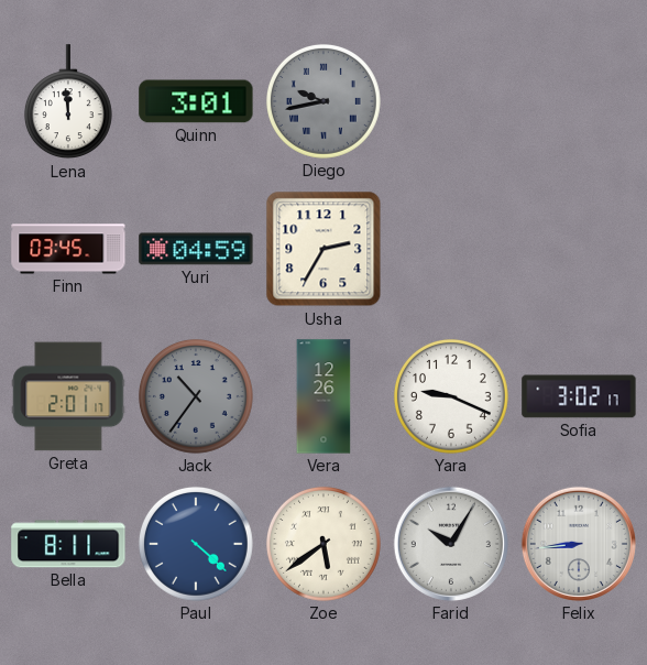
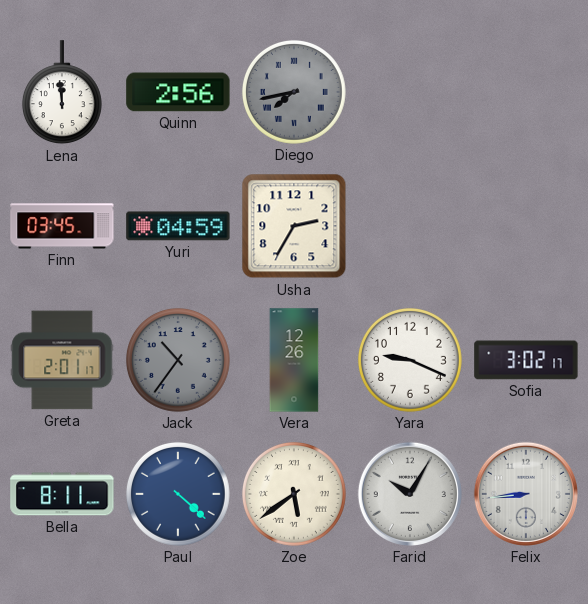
Quinn: 3:01 -> 2:56
Diego: 9:43 -> 7:43
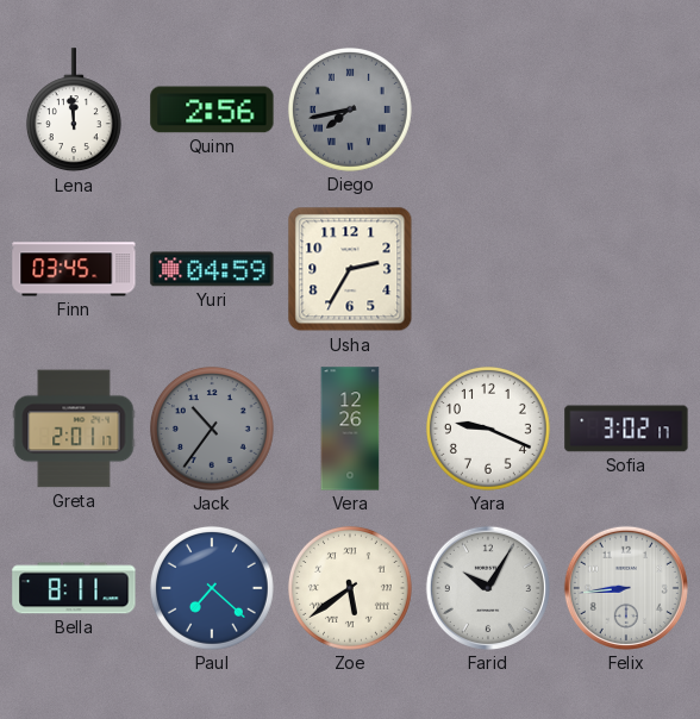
Paul: 4:22 -> 7:22
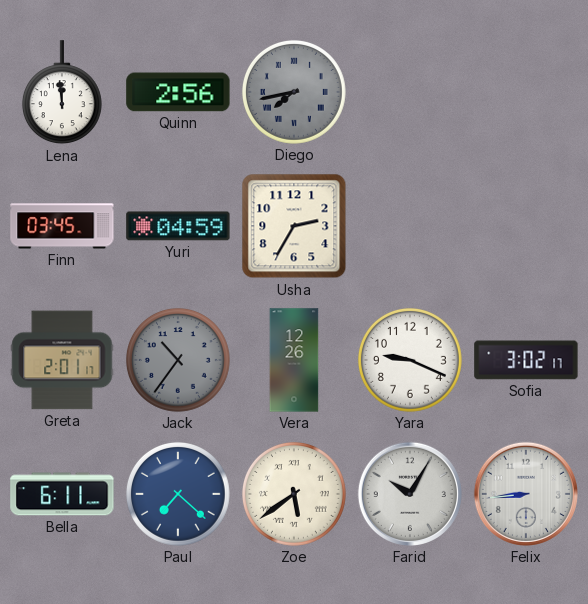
Bella: 8:11 -> 6:11
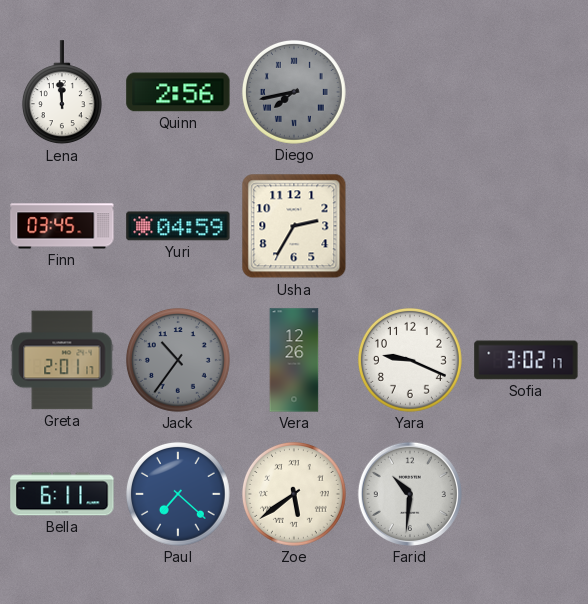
Farid: 10:05 -> 10:31
Felix: 8:44 -> none
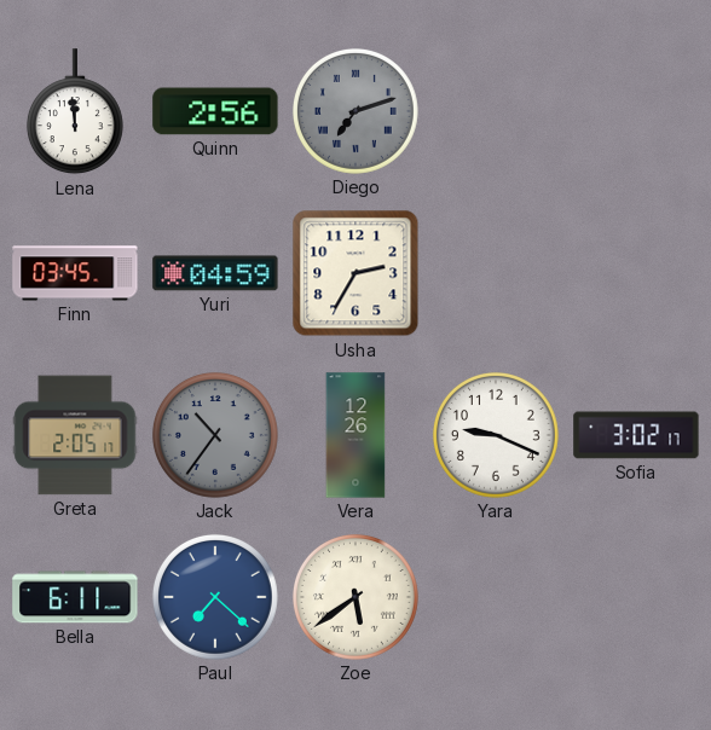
Diego: 7:43 -> 7:12
Greta: 2:01 -> 2:05
Farid: 10:31 -> none
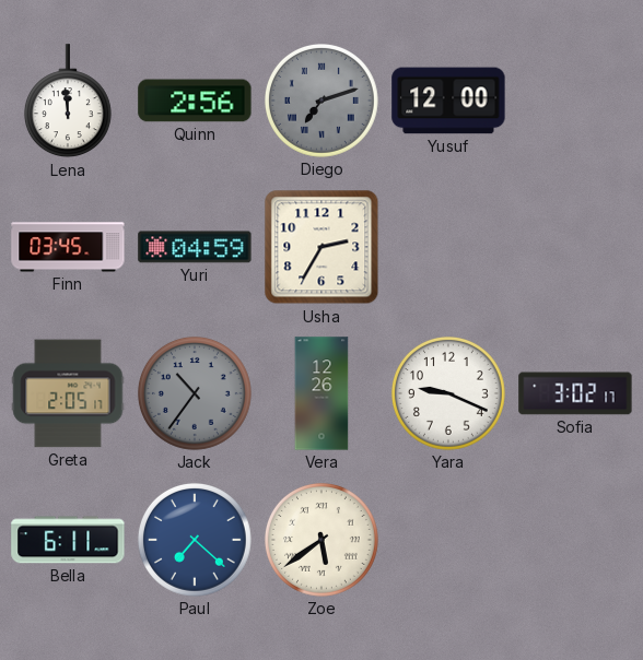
Yusuf: none -> 12:00
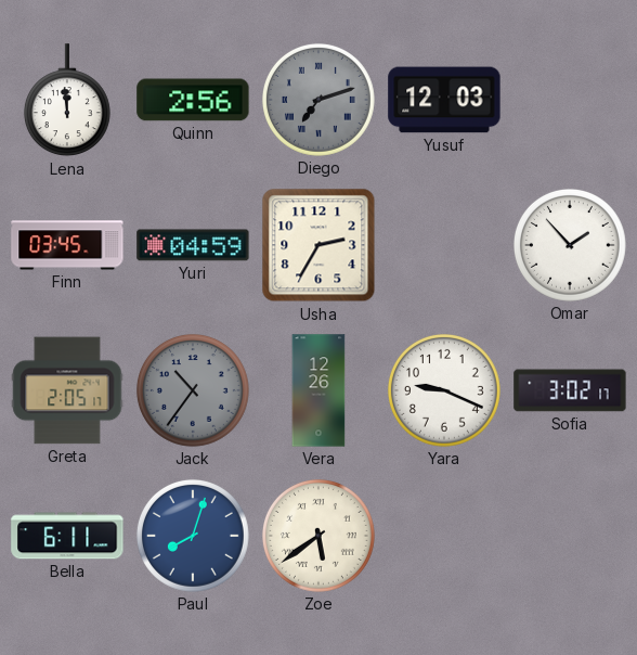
Yusuf: 12:00 -> 12:03
Omar: none -> 1:53
Paul: 7:22 -> 8:03
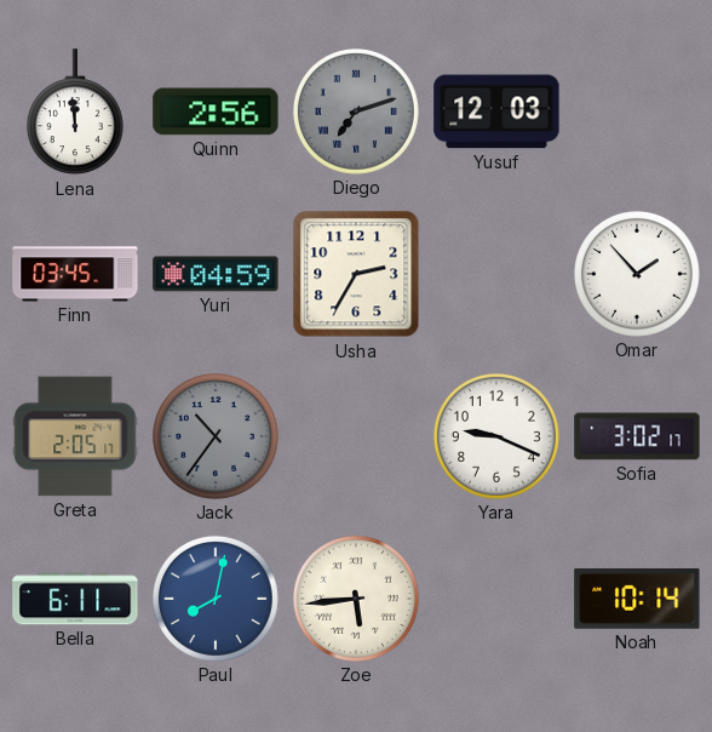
Vera: 12:26 -> none
Paul: 8:03 -> 8:02
Zoe: 5:39 -> 5:44
Noah: none -> 10:14
